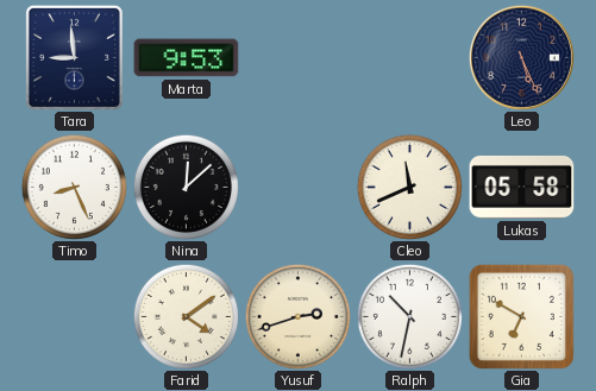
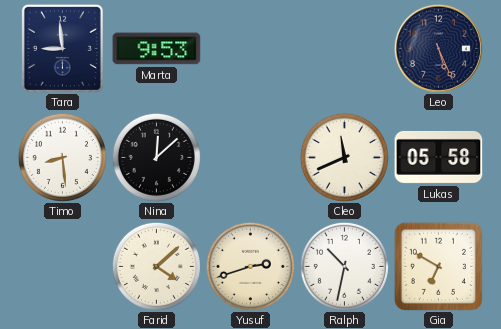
Timo: 8:26 -> 8:29
Farid: 4:09 -> 4:08
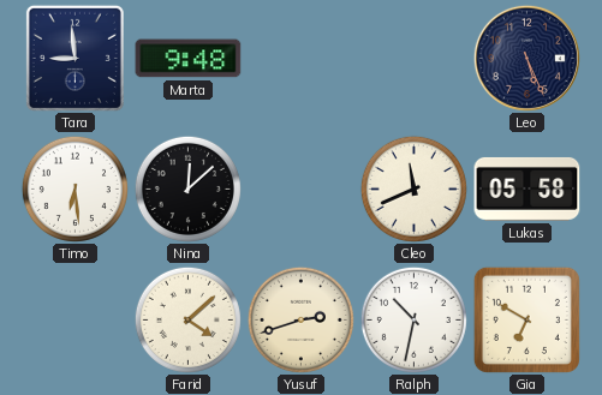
Marta: 9:53 -> 9:48
Timo: 8:29 -> 6:29
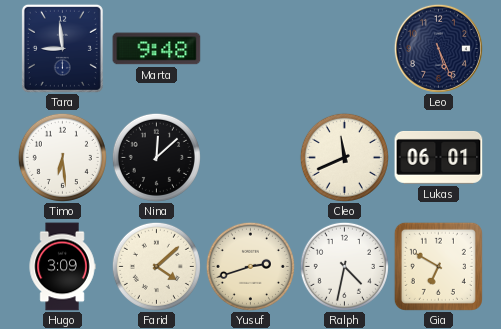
Lukas: 05:58 -> 06:01
Hugo: none -> 3:09
Ralph: 10:32 -> 4:32
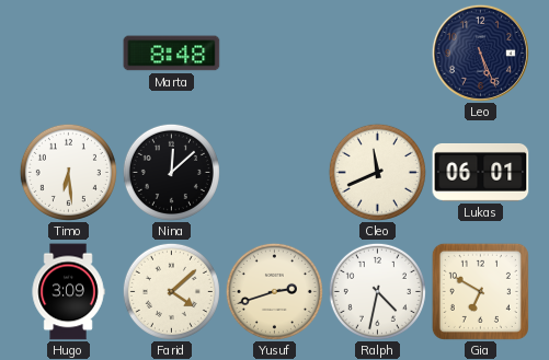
Tara: 8:59 -> none
Marta: 9:48 -> 8:48
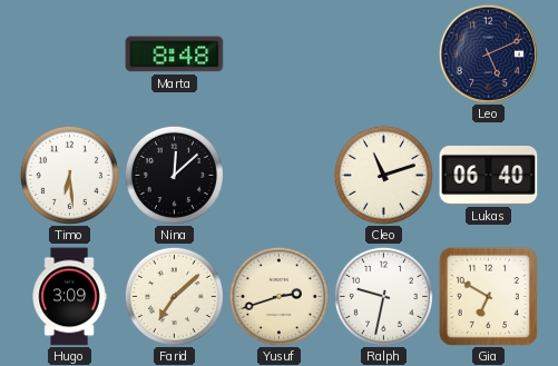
Leo: 5:26 -> 5:11
Cleo: 11:41 -> 11:12
Lukas: 06:01 -> 06:40
Farid: 4:08 -> 7:08
Ralph: 4:32 -> 9:32
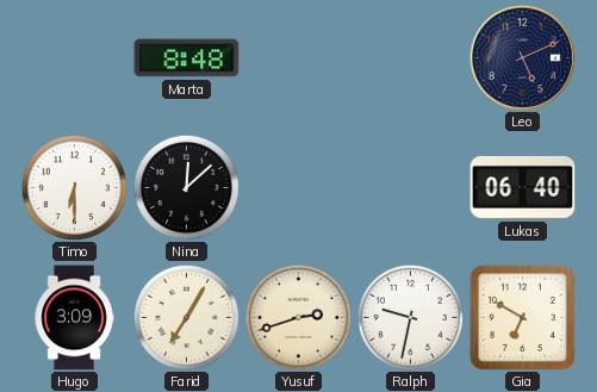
Timo: 6:29 -> 6:30
Cleo: 11:12 -> none
Farid: 7:08 -> 7:05
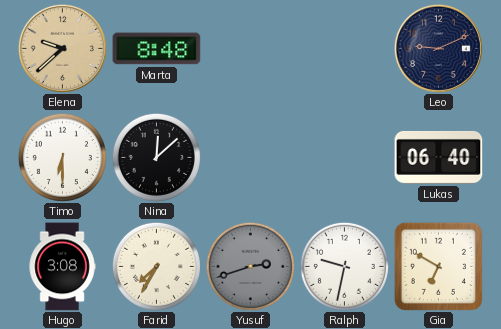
Elena: none -> 9:38
Leo: 5:11 -> 9:11
Hugo: 3:09 -> 3:08
Farid: 7:05 -> 7:35
Yusuf dial: cream -> grey
